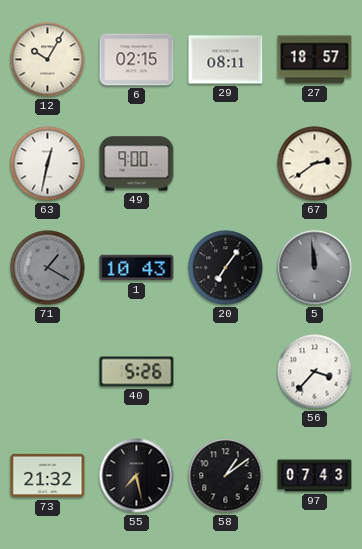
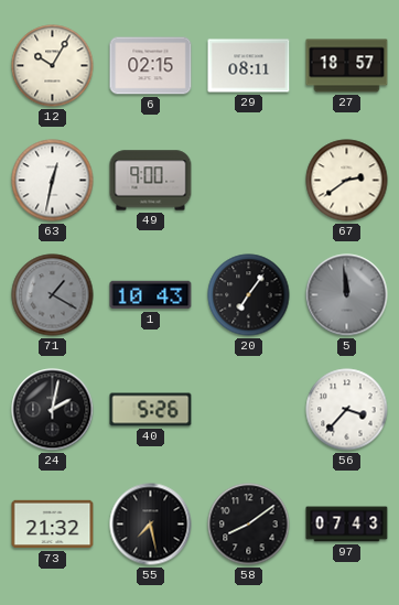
24: none -> 2:02
58: 1:09 -> 8:09
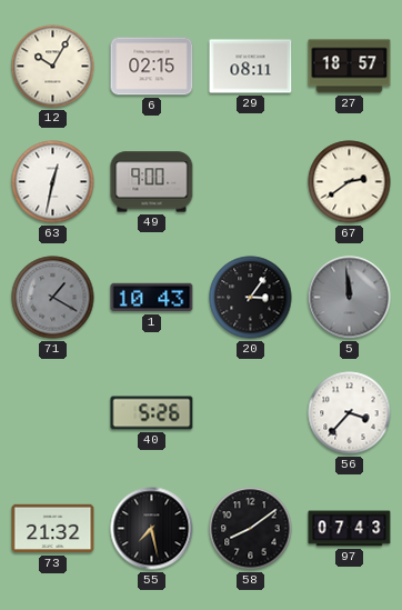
20: 7:06 -> 3:06
24: 2:02 -> none
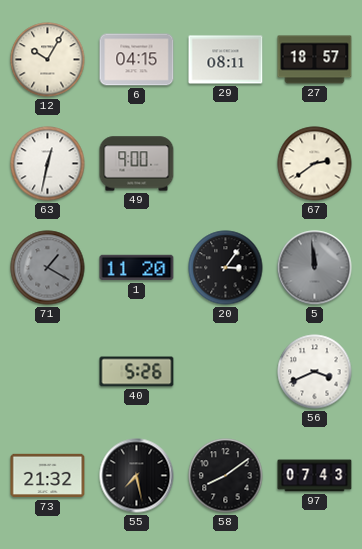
6: 02:15 -> 04:15
1: 10:43 -> 11:20
56: 3:37 -> 3:41
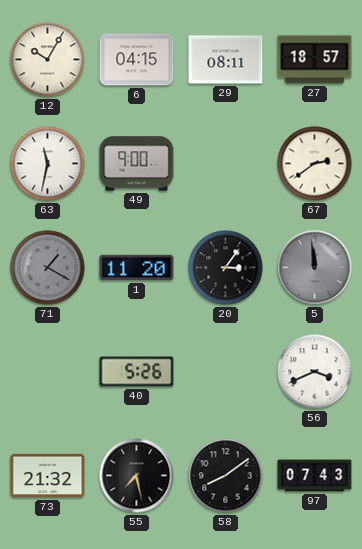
63: 12:32 -> 11:32
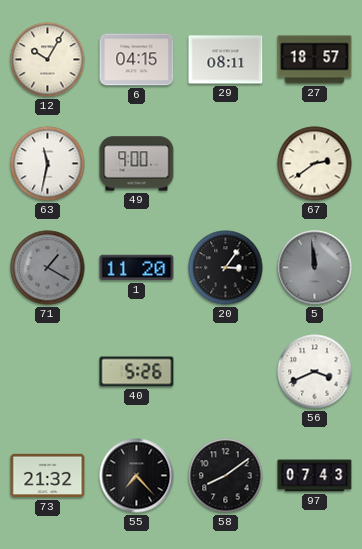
55: 7:28 -> 7:23
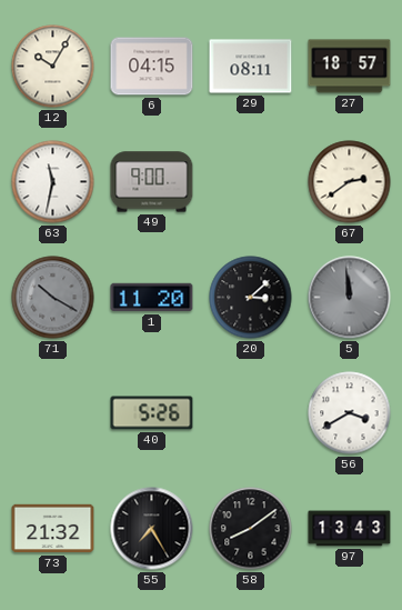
71: 1:20 -> 10:20
20: 3:06 -> 3:08
56: 3:41 -> 3:40
55: 7:23 -> 7:25
97: 07:43 -> 13:43
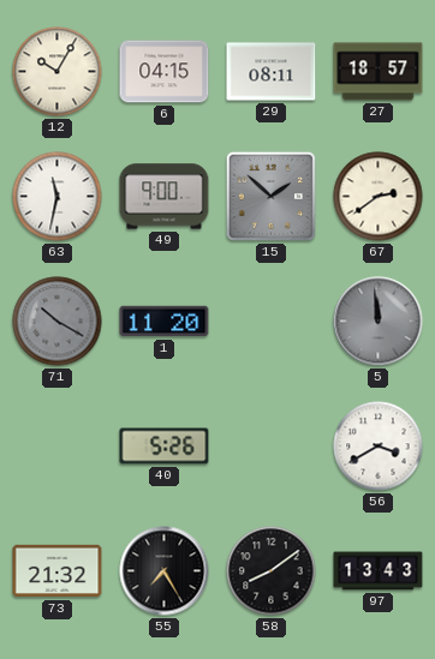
15: none -> 1:52
20: 3:08 -> none
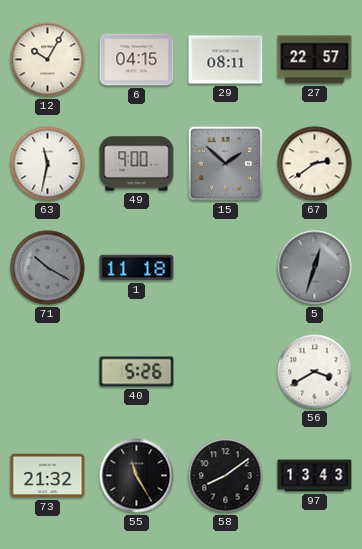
27: 18:57 -> 22:57
1: 11:20 -> 11:18
5: 11:59 -> 12:33
55: 7:25 -> 11:25
